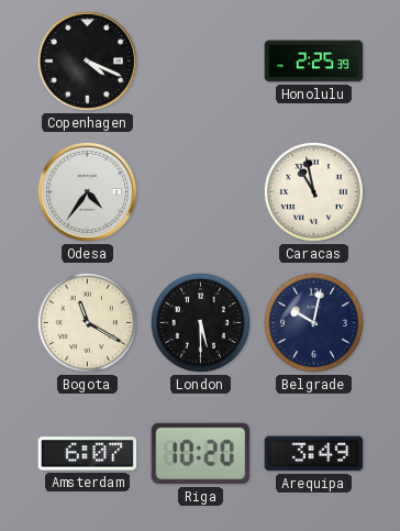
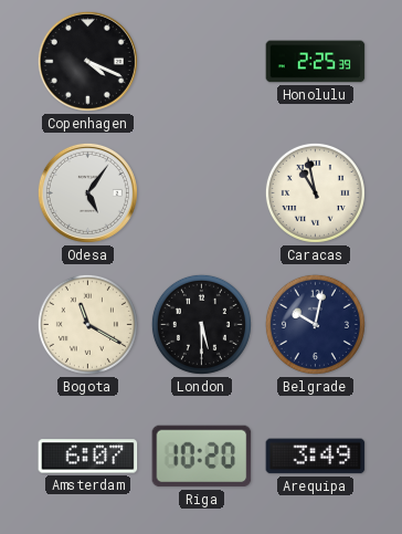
Odesa: 4:36 -> 5:06
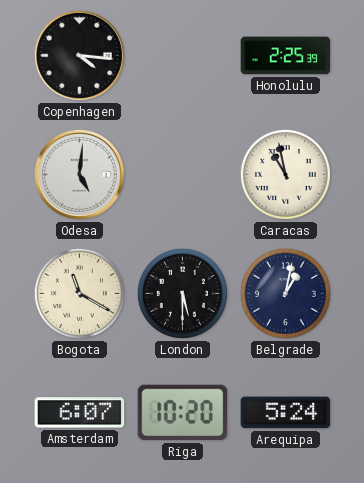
Copenhagen: 4:19 -> 4:16
Odesa: 5:06 -> 5:01
Belgrade: 10:02 -> 1:02
Arequipa: 3:49 -> 5:24
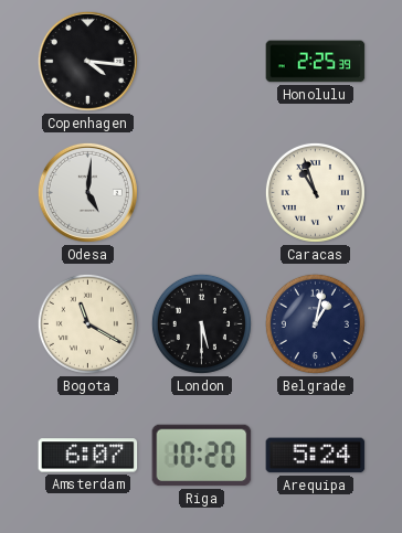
Caracas: 10:58 -> 10:57
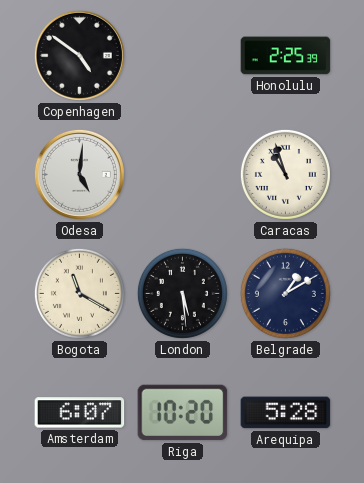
Copenhagen: 4:16 -> 4:51
London: 5:30 -> 5:29
Belgrade: 1:02 -> 1:10
Arequipa: 5:24 -> 5:28
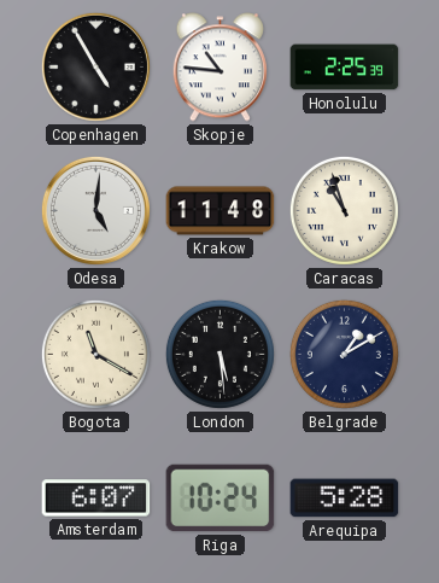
Copenhagen: 4:51 -> 4:55
Skopje: none -> 10:46
Krakow: none -> 11:48
Riga: 10:20 -> 10:24
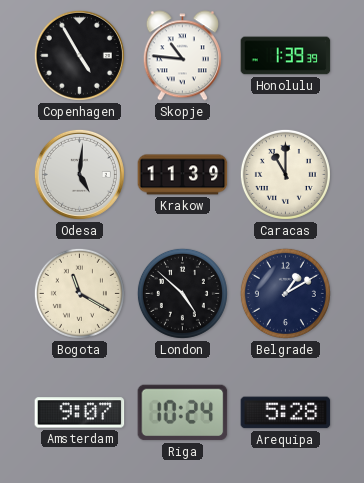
Honolulu: 2:25 -> 1:39
Krakow: 11:48 -> 11:39
Caracas: 10:57 -> 11:00
London: 5:29 -> 4:52
Amsterdam: 6:07 -> 9:07
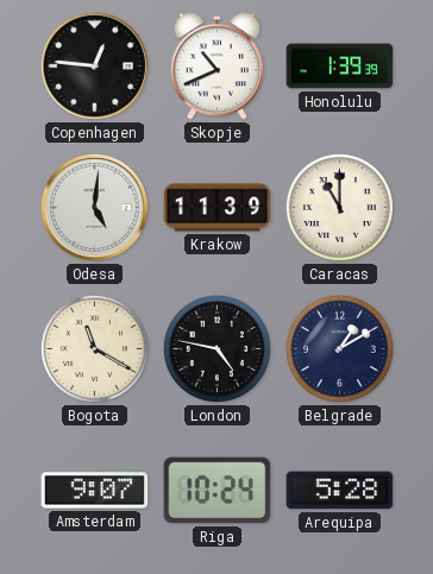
Copenhagen: 4:55 -> 12:46
Skopje: 10:46 -> 10:41
London: 4:52 -> 4:47
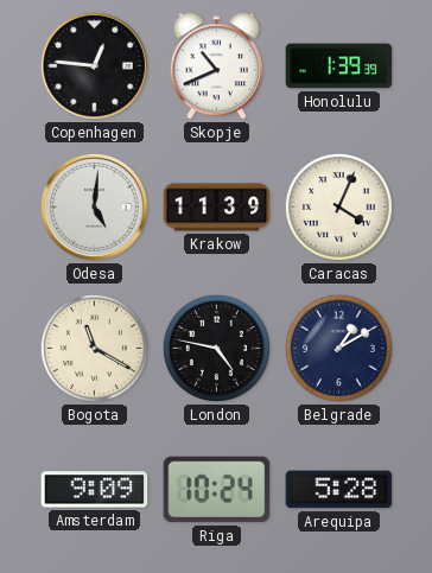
Caracas: 11:00 -> 4:04
Amsterdam: 9:07 -> 9:09
